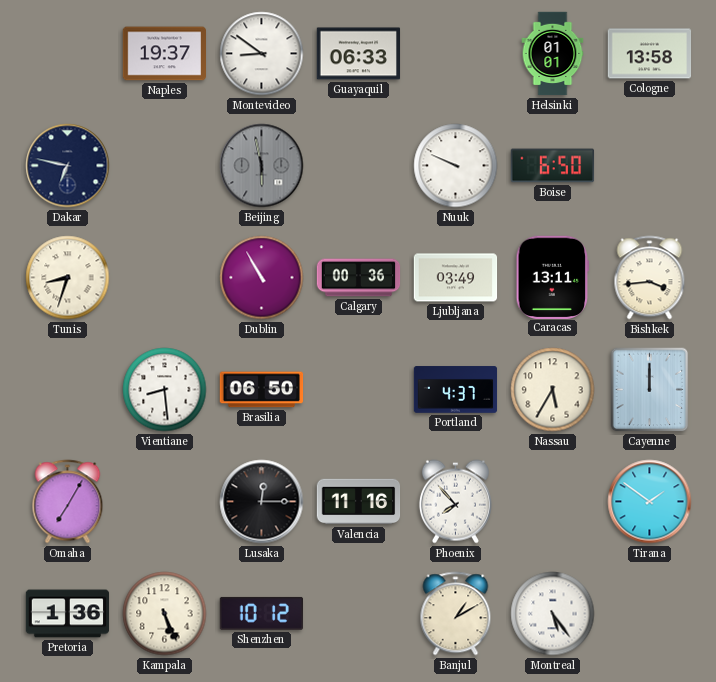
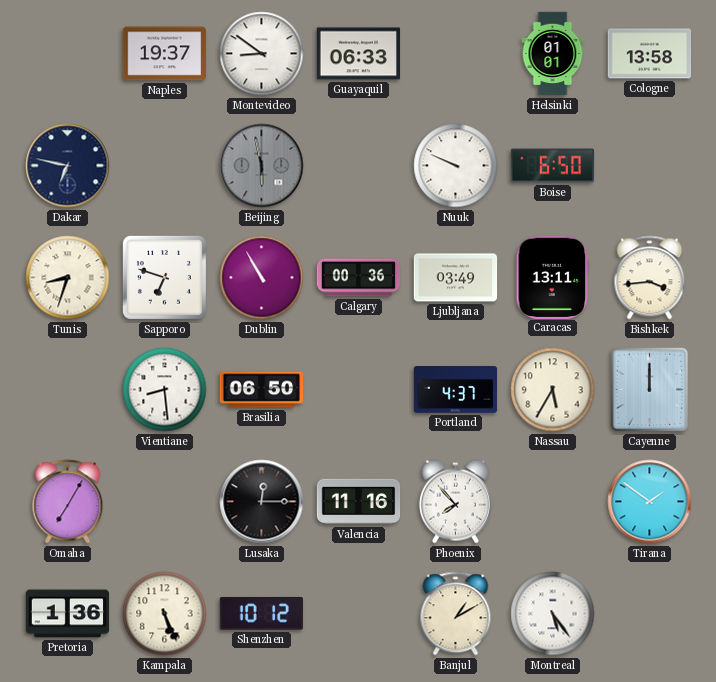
Sapporo: none -> 6:48
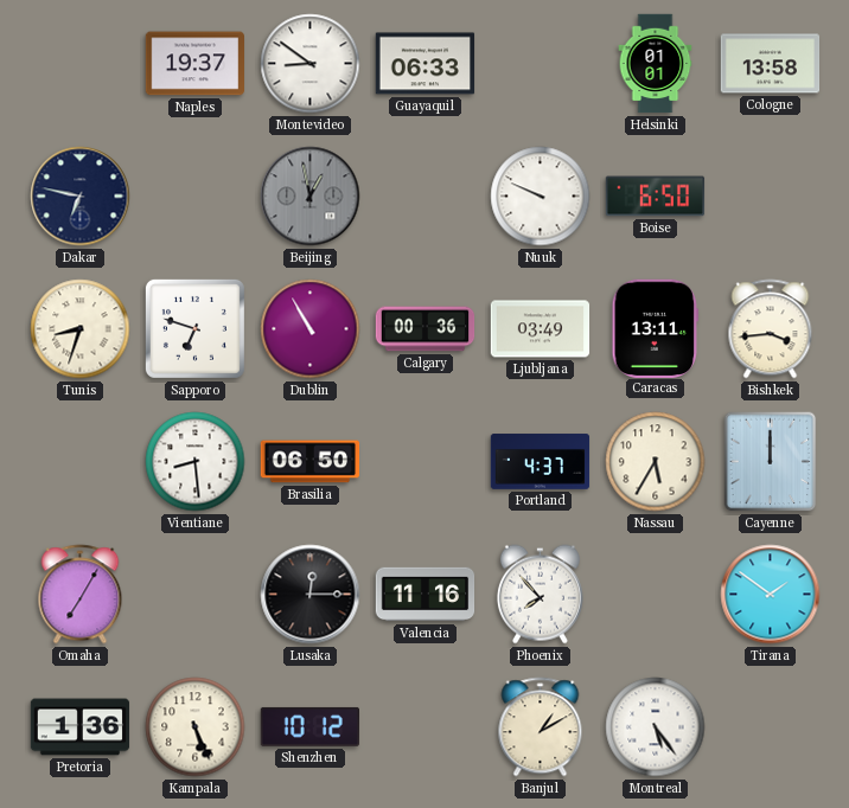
Beijing: 5:58 -> 12:58
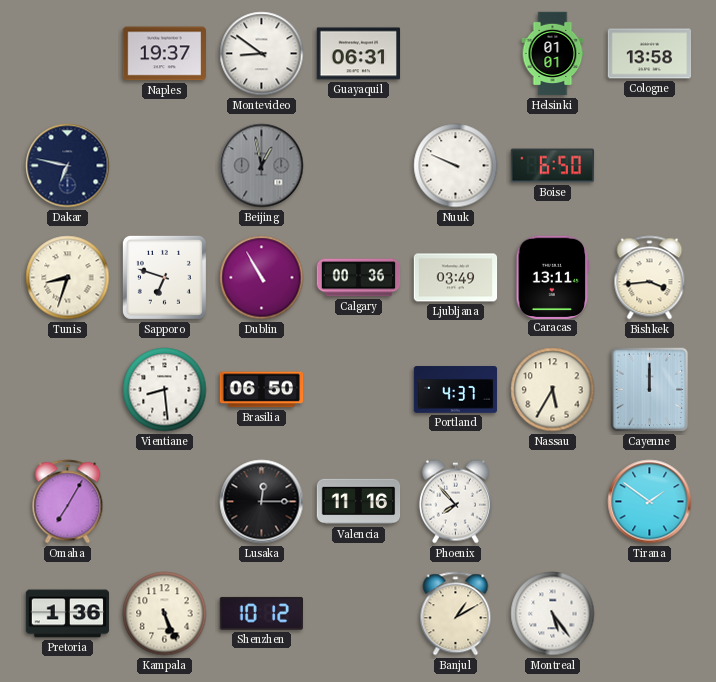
Guayaquil: 06:33 -> 06:31
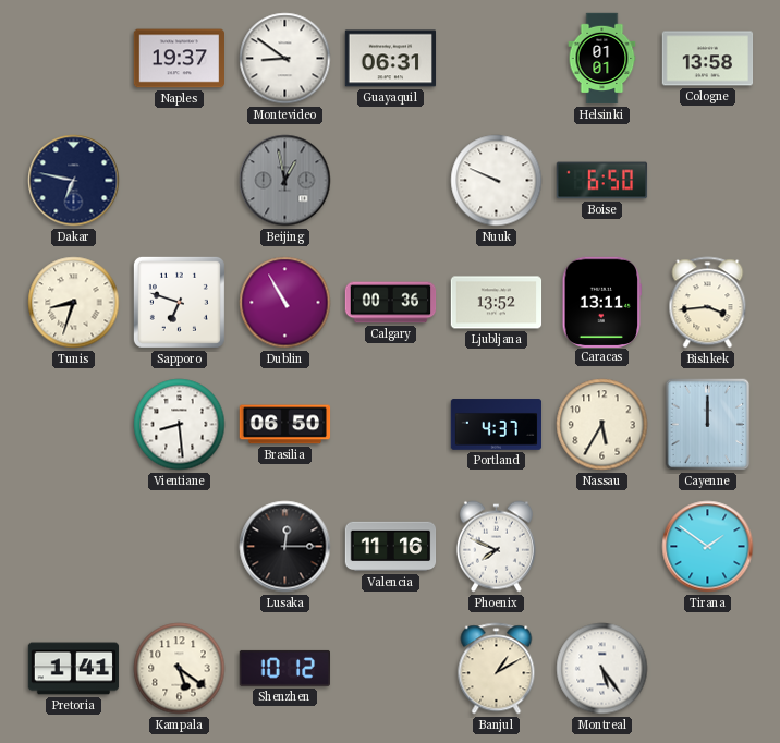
Ljubljana: 03:49 -> 13:52
Omaha: 7:05 -> none
Phoenix: 7:53 -> 7:49
Pretoria: 1:36 -> 1:41
Kampala: 5:26 -> 5:21
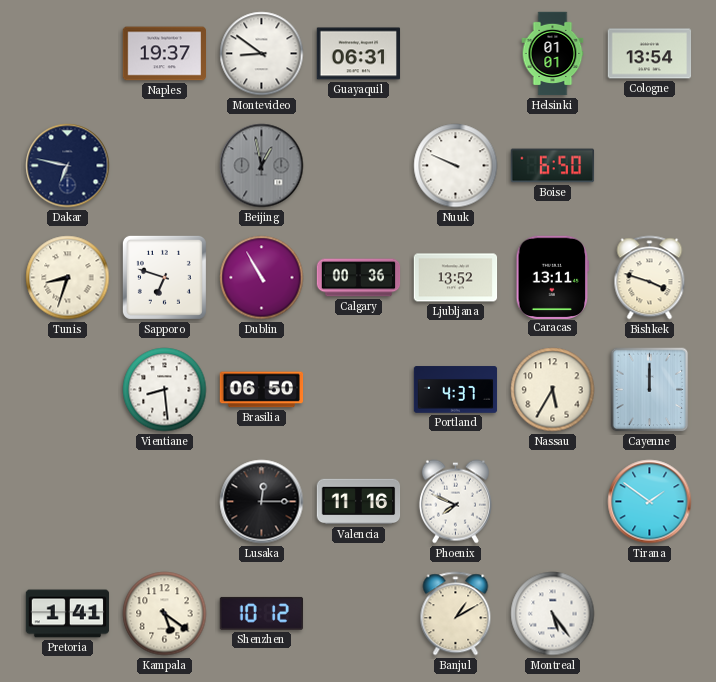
Cologne: 13:58 -> 13:54
Bishkek: 3:44 -> 3:48
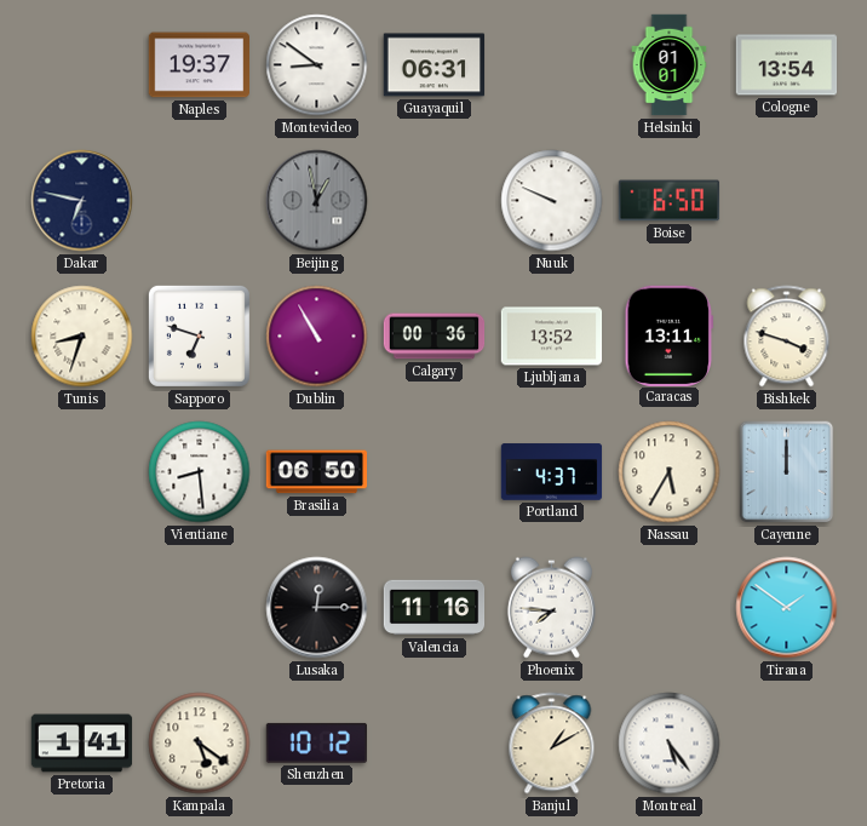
Phoenix: 7:49 -> 7:46
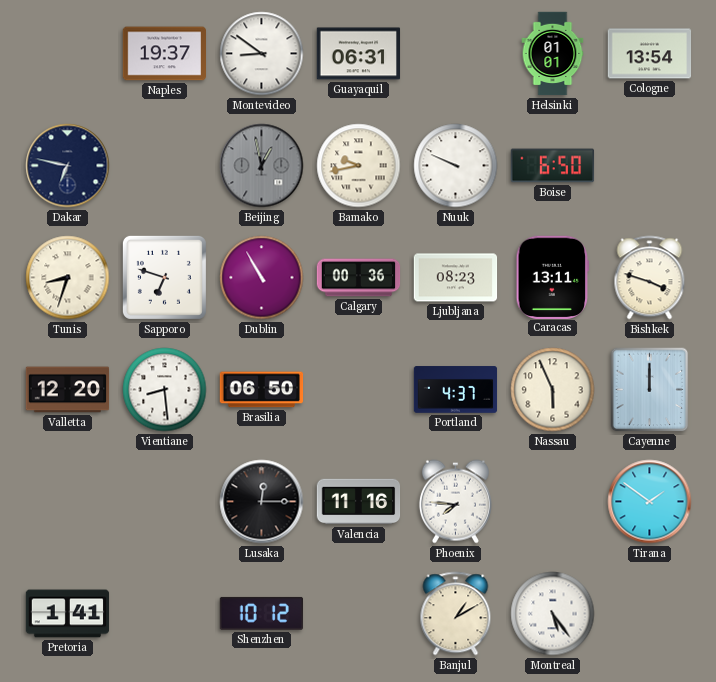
Bamako: none -> 9:43
Ljubljana: 13:52 -> 08:23
Valletta: none -> 12:20
Nassau: 5:35 -> 5:56
Kampala: 5:21 -> none
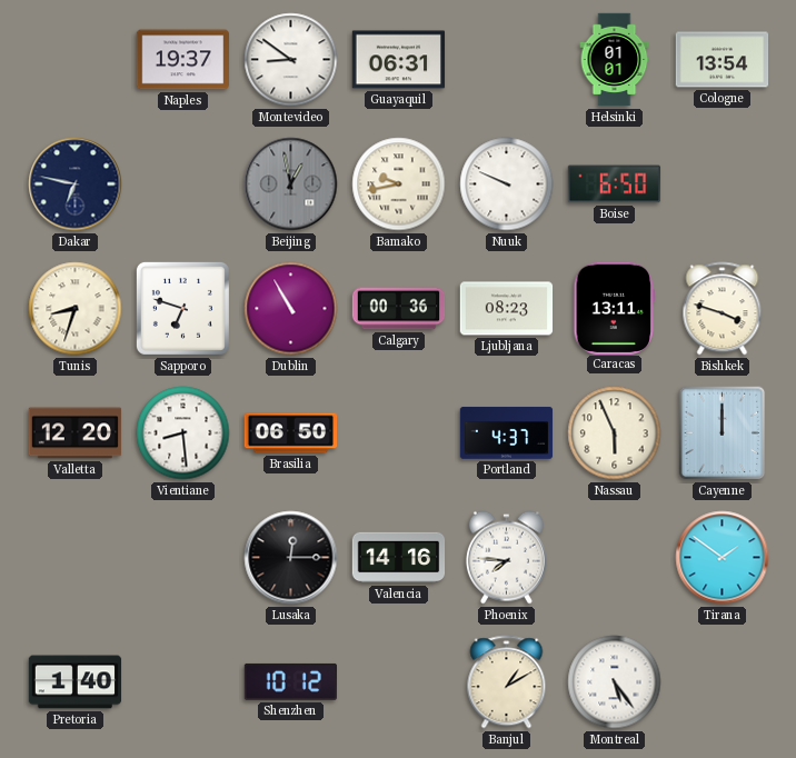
Valencia: 11:16 -> 14:16
Pretoria: 1:41 -> 1:40
